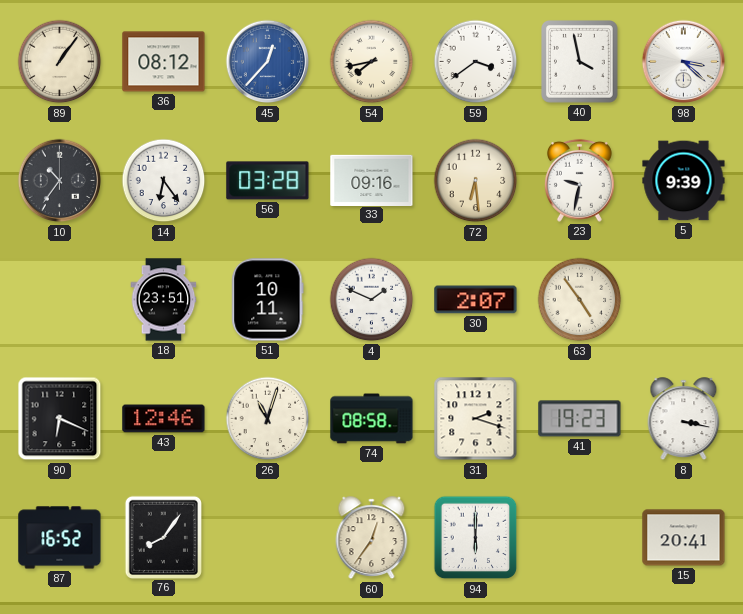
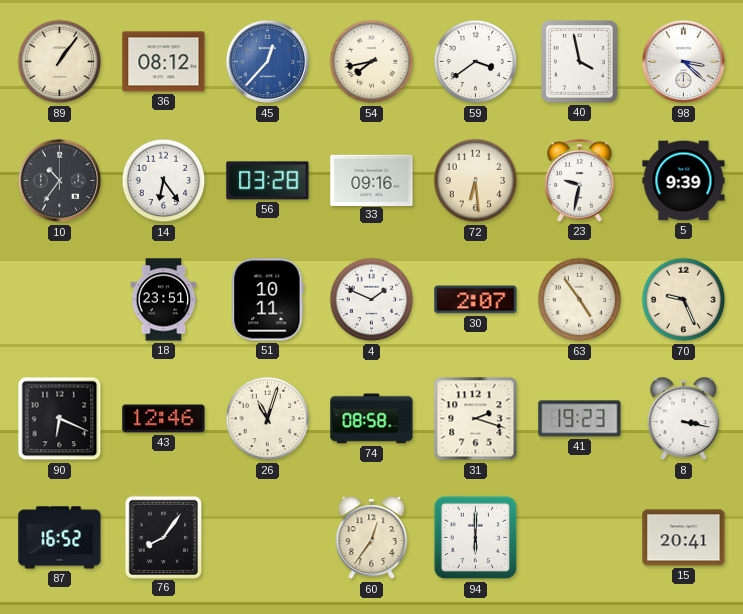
70: none -> 9:26
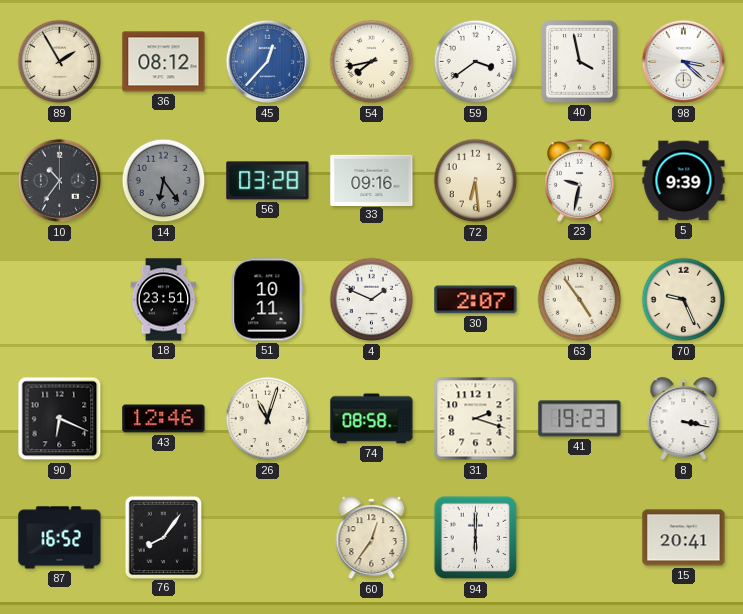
89: 1:06 -> 1:55
14 dial: white -> grey
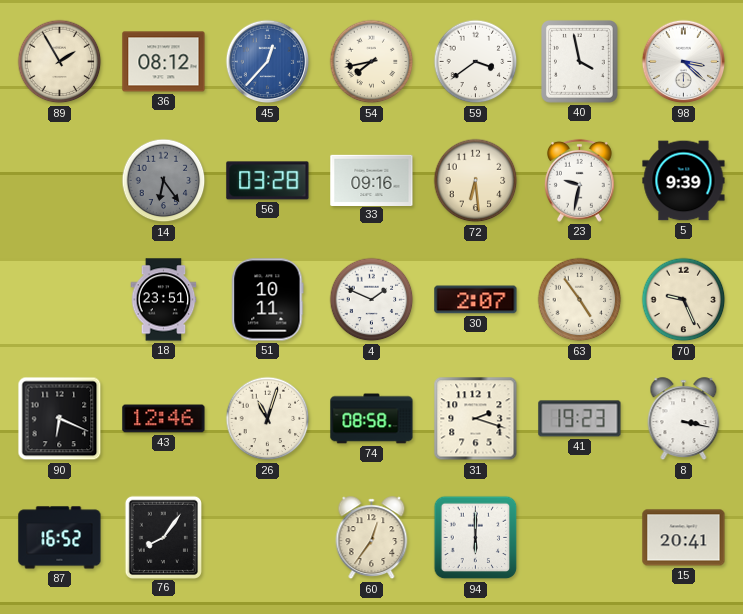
10: 10:36 -> none
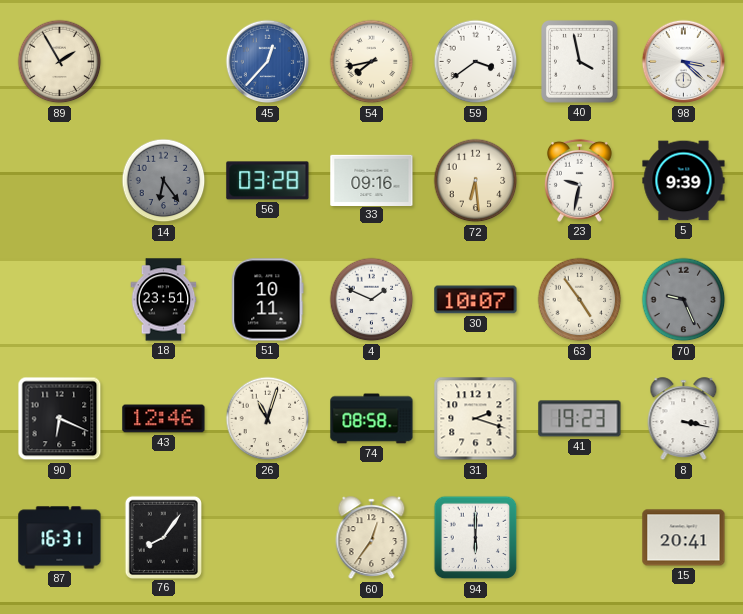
36: 08:12 -> none
30: 2:07 -> 10:07
70 dial: cream -> grey
87: 16:52 -> 16:31
